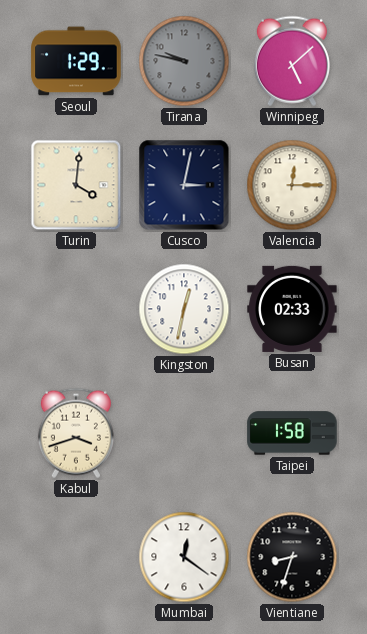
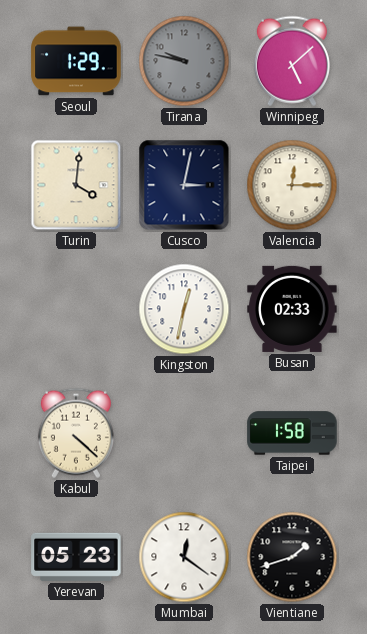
Kabul: 3:42 -> 4:22
Yerevan: none -> 05:23
Vientiane: 8:33 -> 1:42
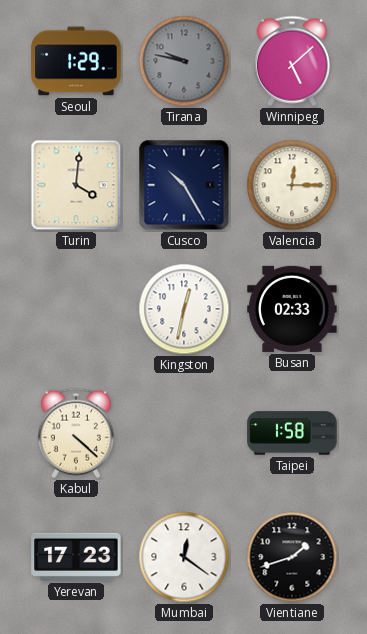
Cusco: 3:02 -> 10:25
Yerevan: 05:23 -> 17:23
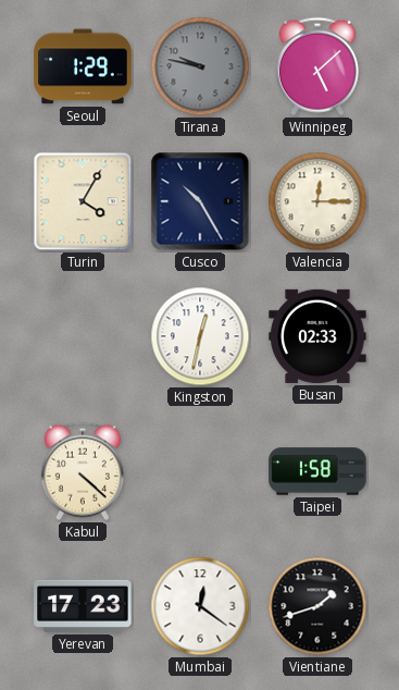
Turin: 4:01 -> 4:05
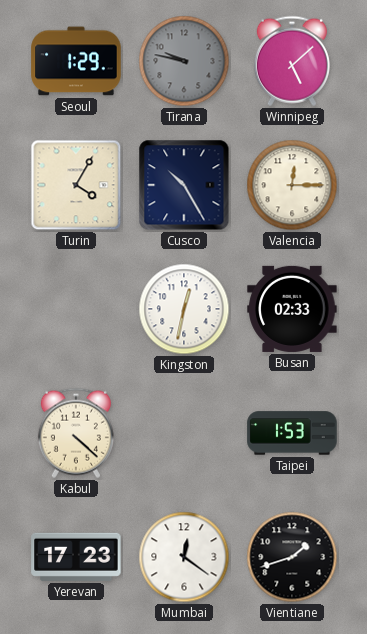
Taipei: 1:58 -> 1:53
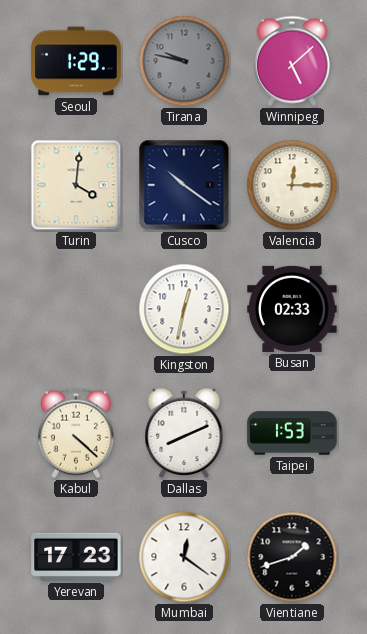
Turin: 4:05 -> 4:01
Cusco: 10:25 -> 10:21
Dallas: none -> 8:11
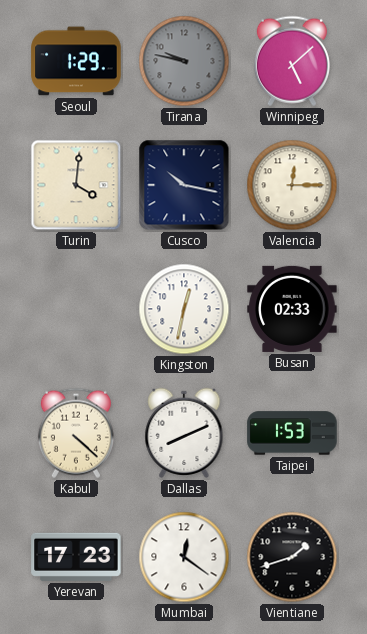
Cusco: 10:21 -> 10:17
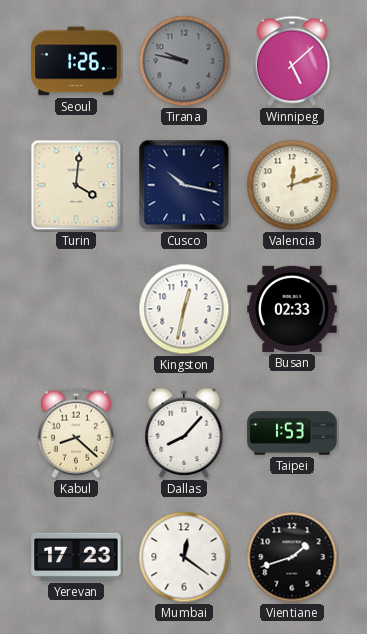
Seoul: 1:29 -> 1:26
Valencia: 12:15 -> 12:12
Kabul: 4:22 -> 8:22
Dallas: 8:11 -> 8:07
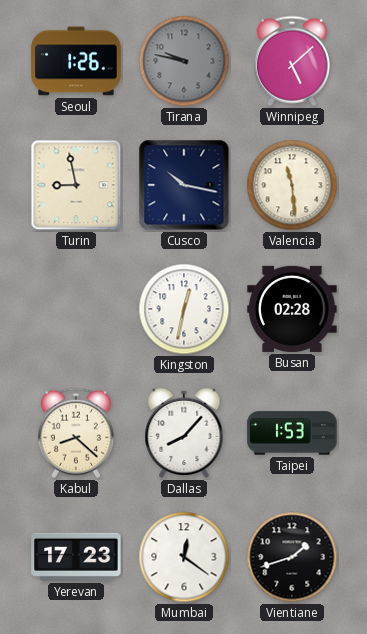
Turin: 4:01 -> 8:58
Valencia: 12:12 -> 11:29
Busan: 02:33 -> 02:28
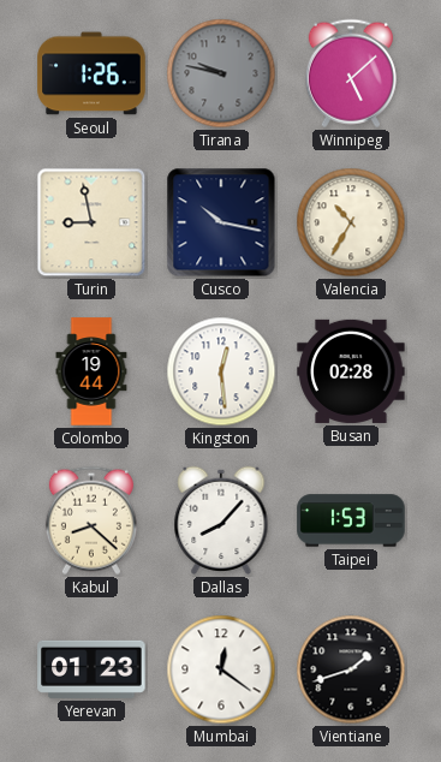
Valencia: 11:29 -> 10:35
Colombo: none -> 19:44
Kingston: 12:32 -> 12:29
Yerevan: 17:23 -> 01:23
